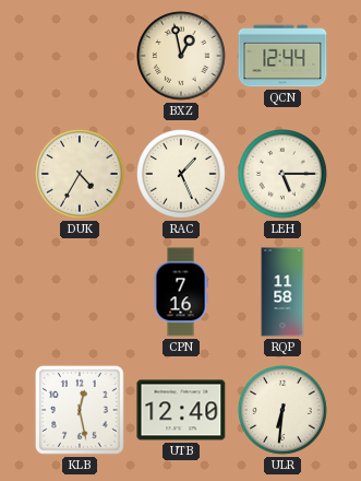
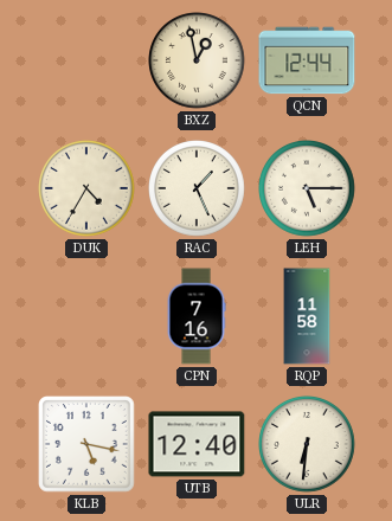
KLB: 12:28 -> 5:17
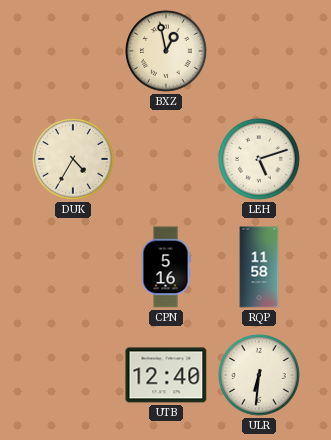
QCN: 12:44 -> none
RAC: 1:26 -> none
LEH: 5:15 -> 5:12
CPN: 7:16 -> 5:16
KLB: 5:17 -> none
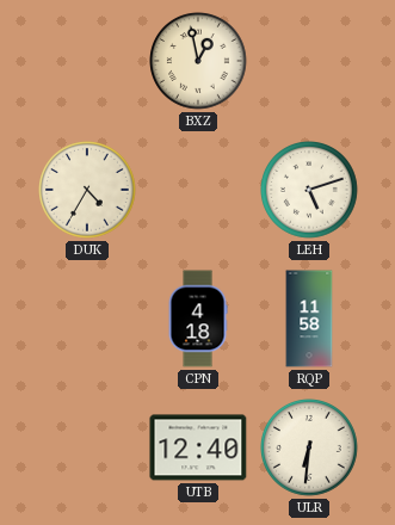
CPN: 5:16 -> 4:18
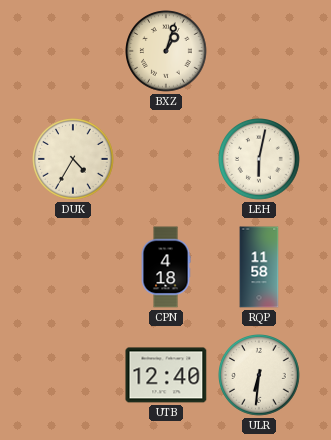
BXZ: 12:58 -> 1:03
LEH: 5:12 -> 6:02
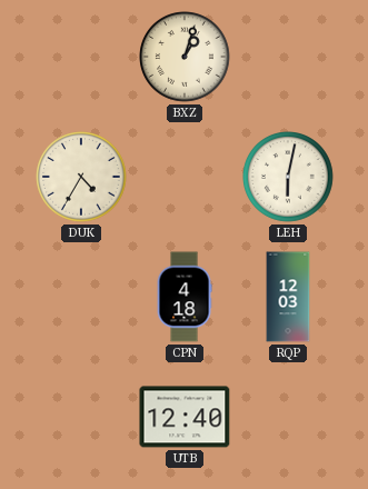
RQP: 11:58 -> 12:03
ULR: 6:31 -> none
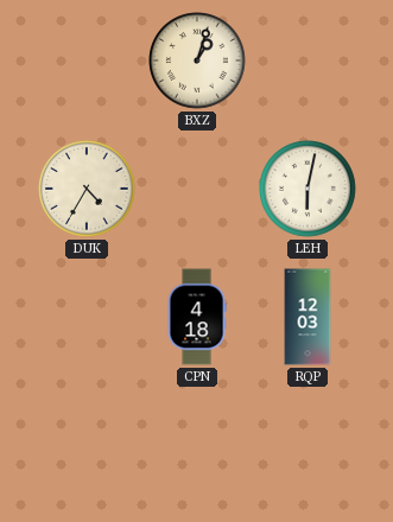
UTB: 12:40 -> none
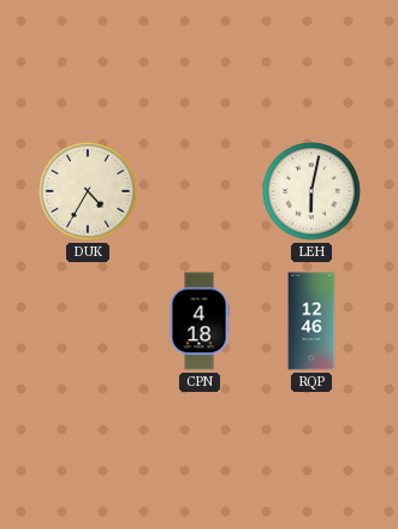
BXZ: 1:03 -> none
RQP: 12:03 -> 12:46
